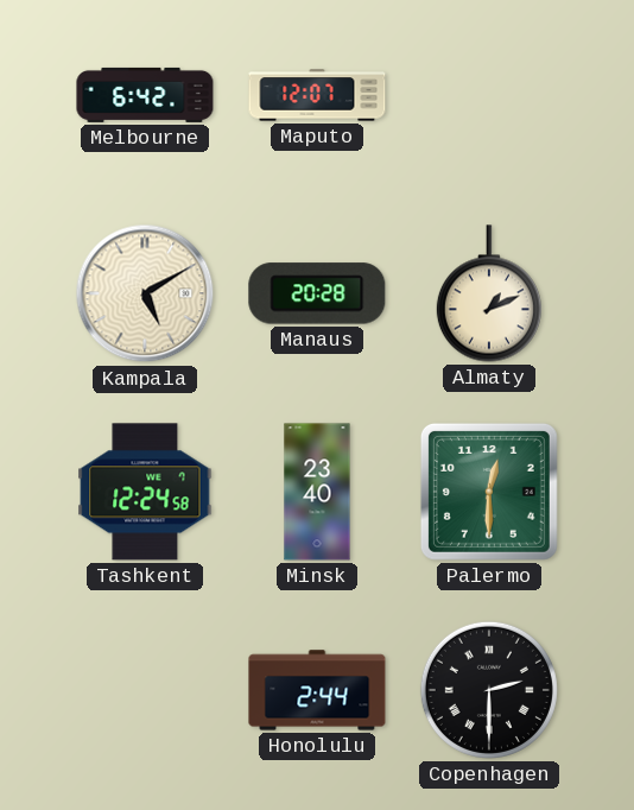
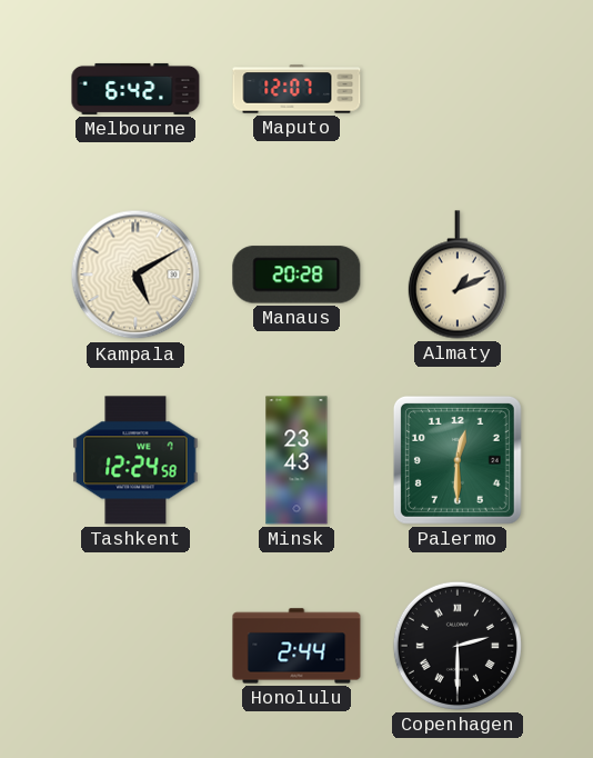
Minsk: 23:40 -> 23:43
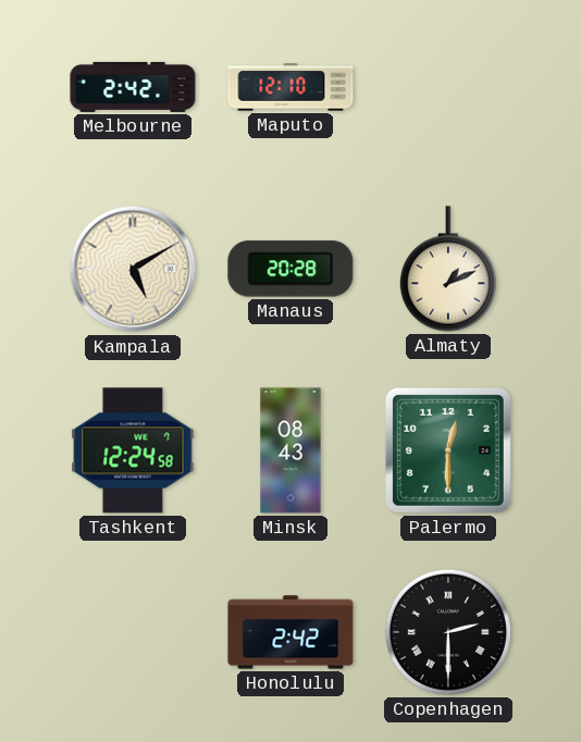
Melbourne: 6:42 -> 2:42
Maputo: 12:07 -> 12:10
Minsk: 23:43 -> 08:43
Honolulu: 2:44 -> 2:42
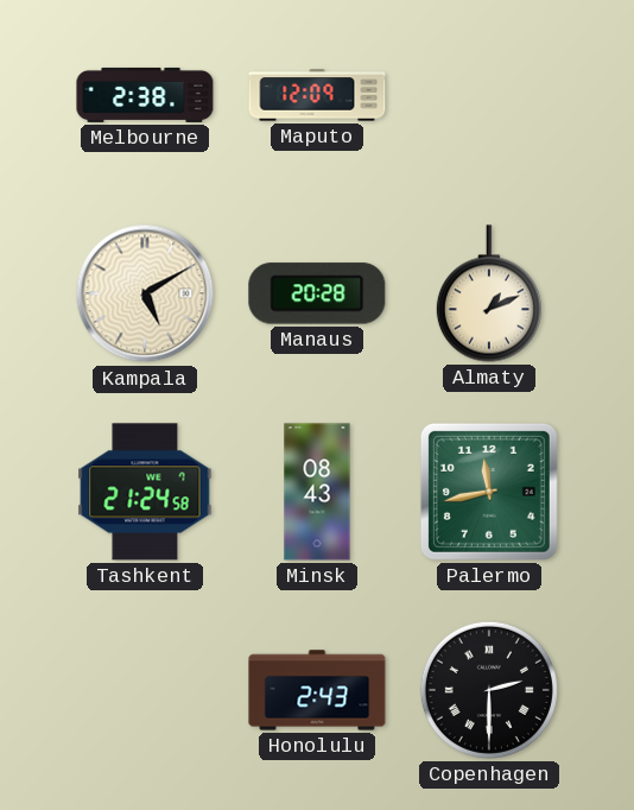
Melbourne: 2:42 -> 2:38
Maputo: 12:10 -> 12:09
Tashkent: 12:24 -> 21:24
Palermo: 12:30 -> 11:43
Honolulu: 2:42 -> 2:43
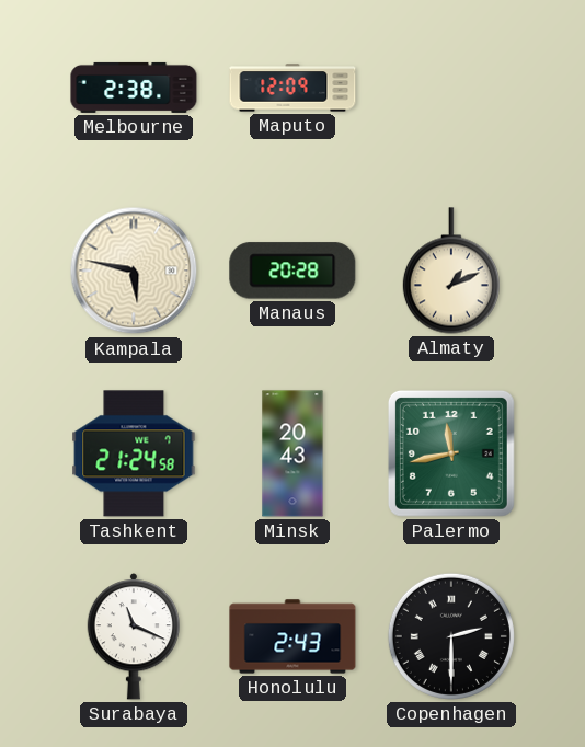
Kampala: 5:10 -> 5:47
Minsk: 08:43 -> 20:43
Surabaya: none -> 11:19
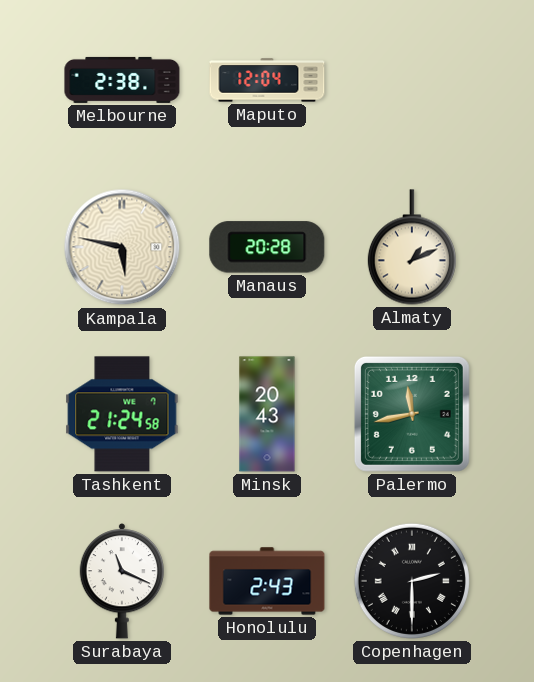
Maputo: 12:09 -> 12:04
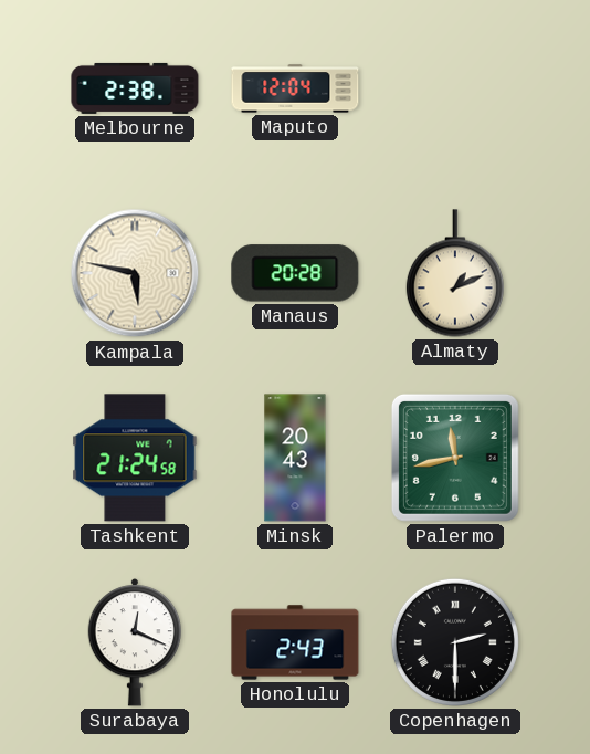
Surabaya: 11:19 -> 12:19
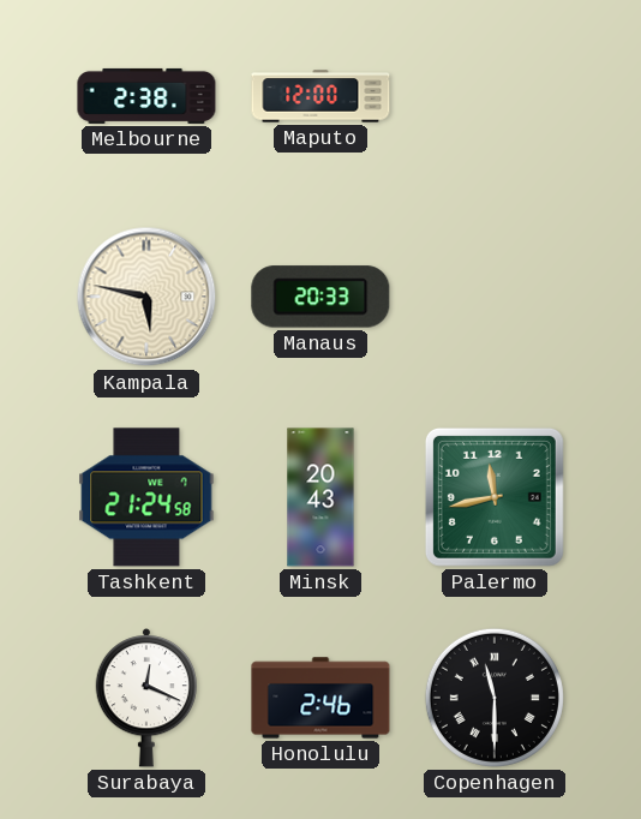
Maputo: 12:04 -> 12:00
Manaus: 20:28 -> 20:33
Almaty: 1:11 -> none
Honolulu: 2:43 -> 2:46
Copenhagen: 2:30 -> 11:30
